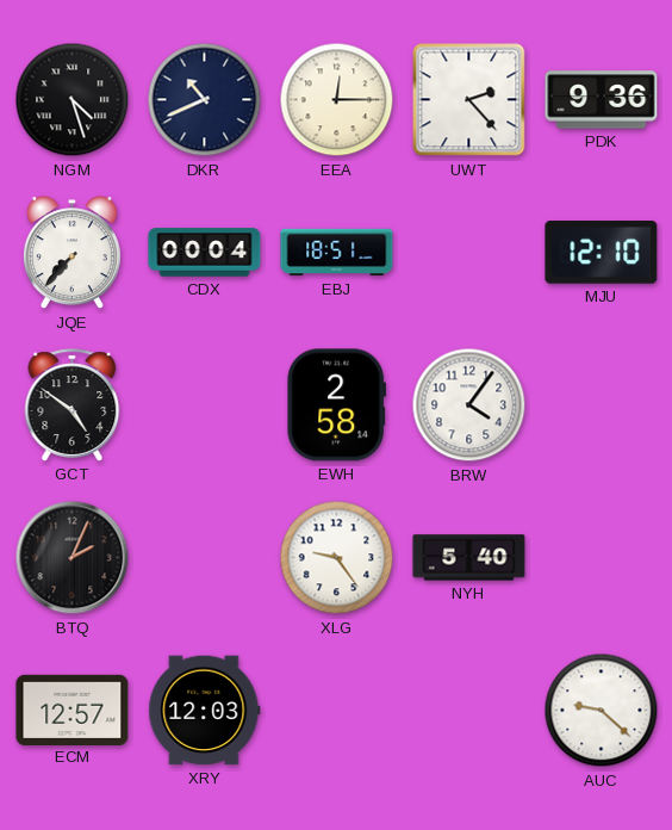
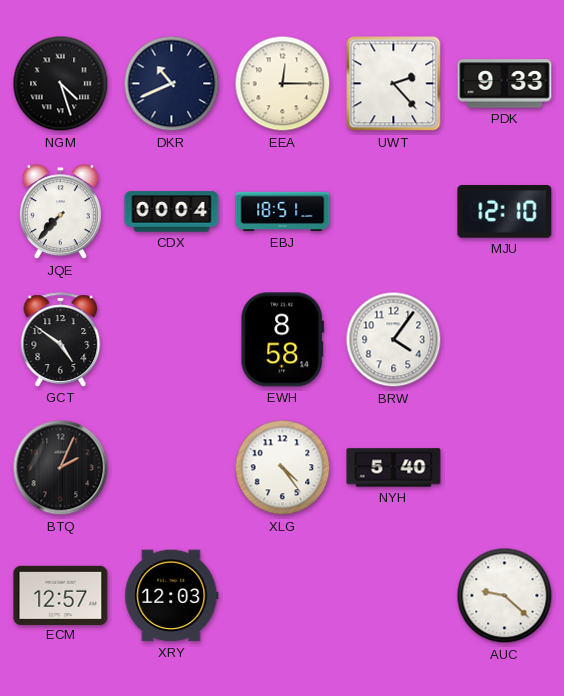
PDK: 9:36 -> 9:33
EWH: 2:58 -> 8:58
XLG: 9:24 -> 4:24
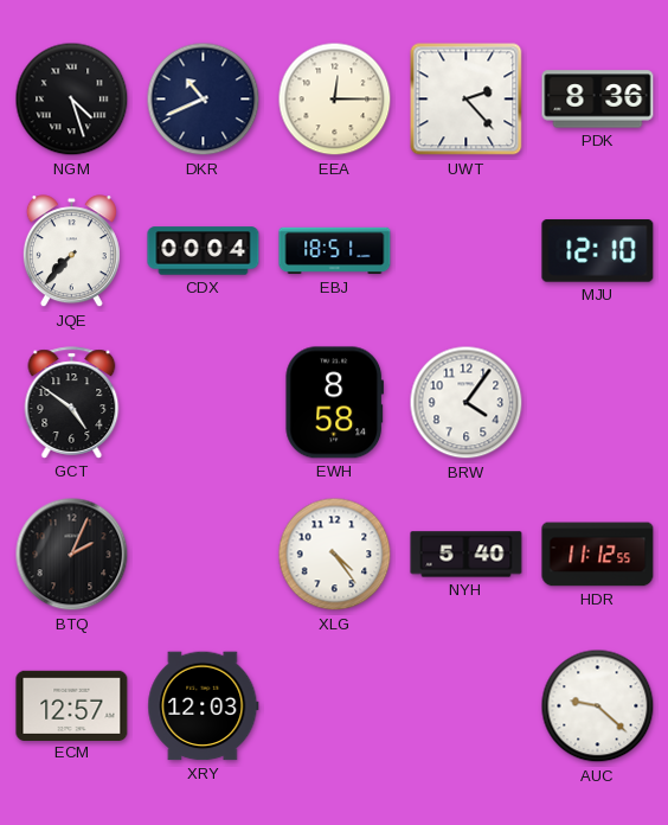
PDK: 9:33 -> 8:36
HDR: none -> 11:12
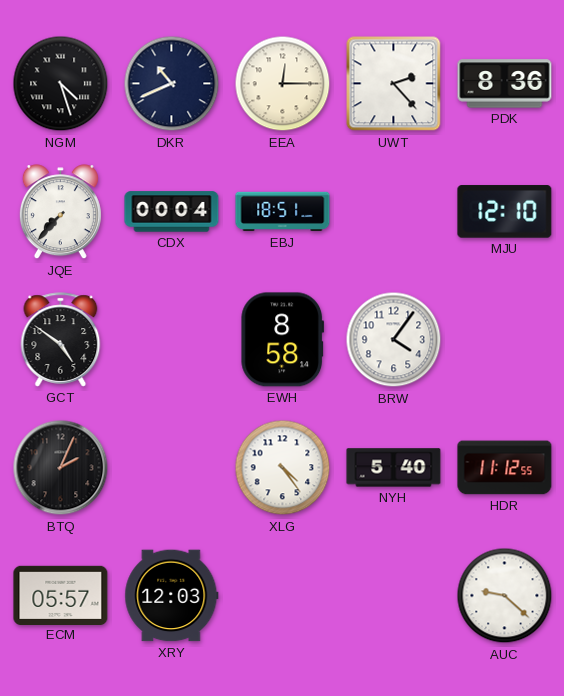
ECM: 12:57 -> 05:57
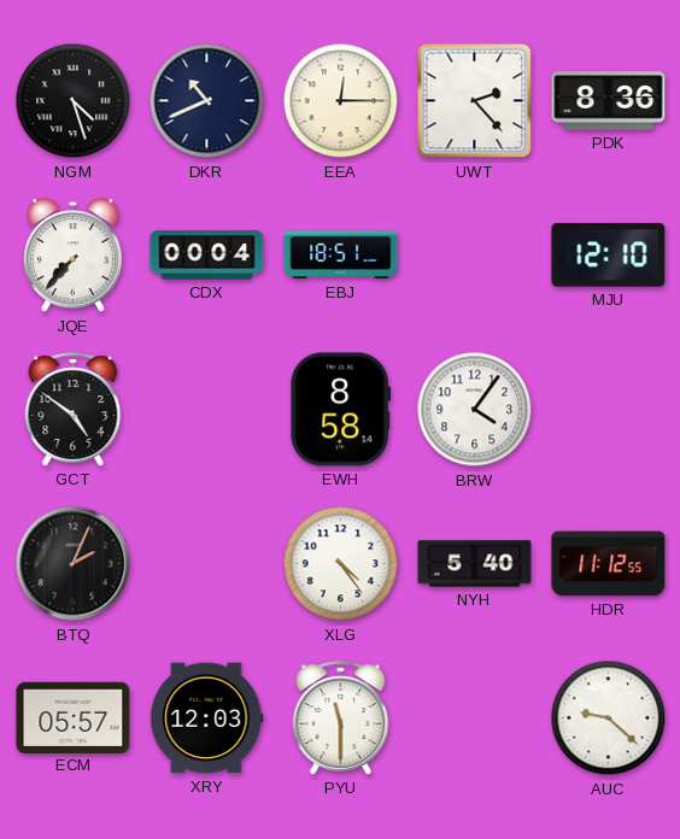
PYU: none -> 11:30
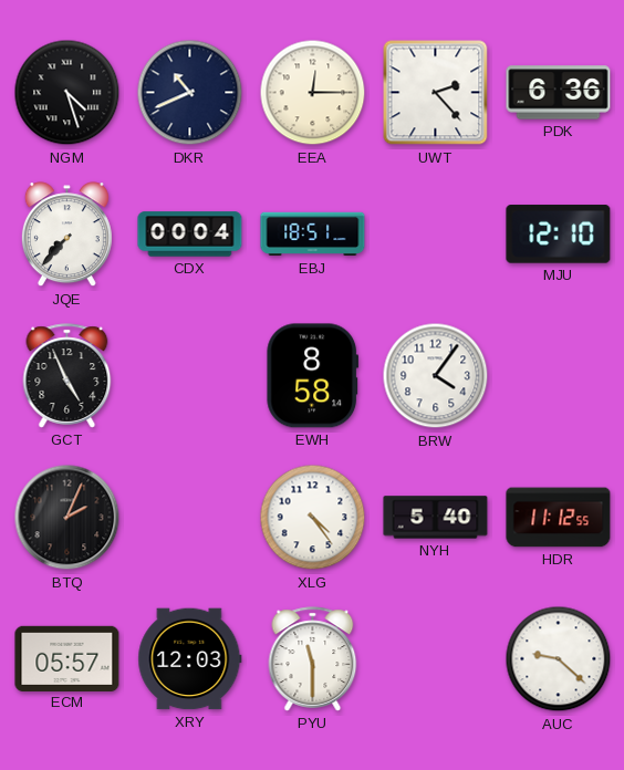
PDK: 8:36 -> 6:36
GCT: 4:51 -> 4:56
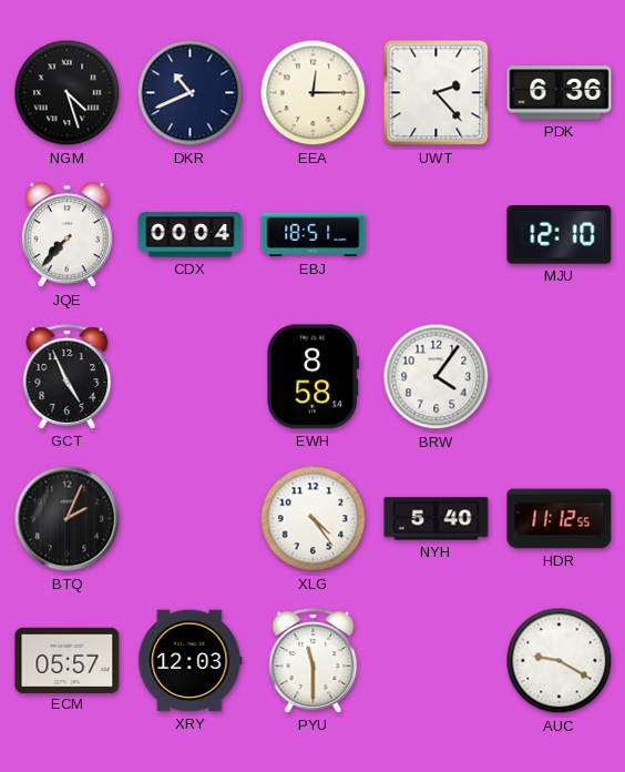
AUC: 9:22 -> 9:20
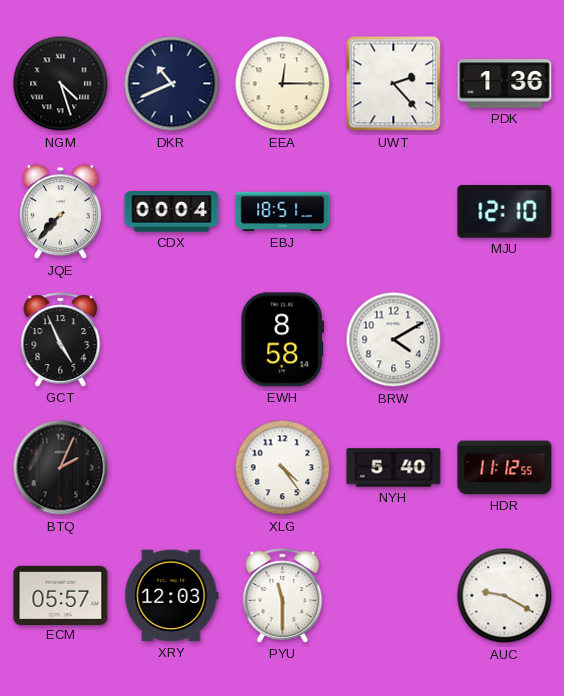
PDK: 6:36 -> 1:36
BRW: 4:06 -> 4:10
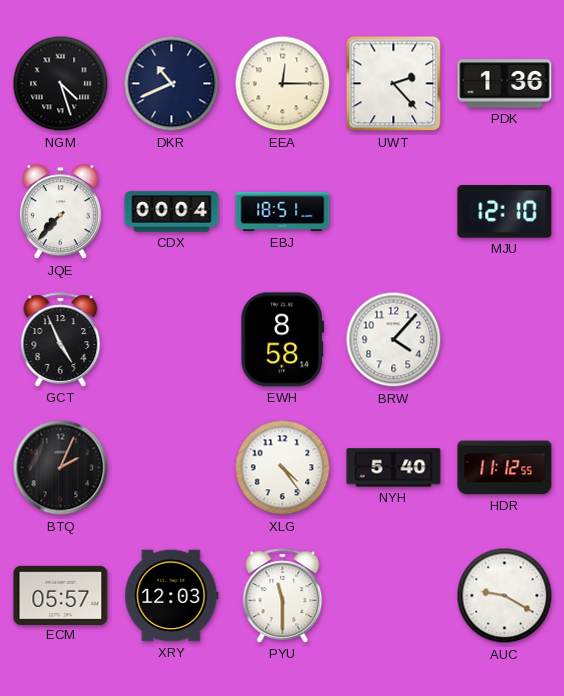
BRW: 4:10 -> 4:07
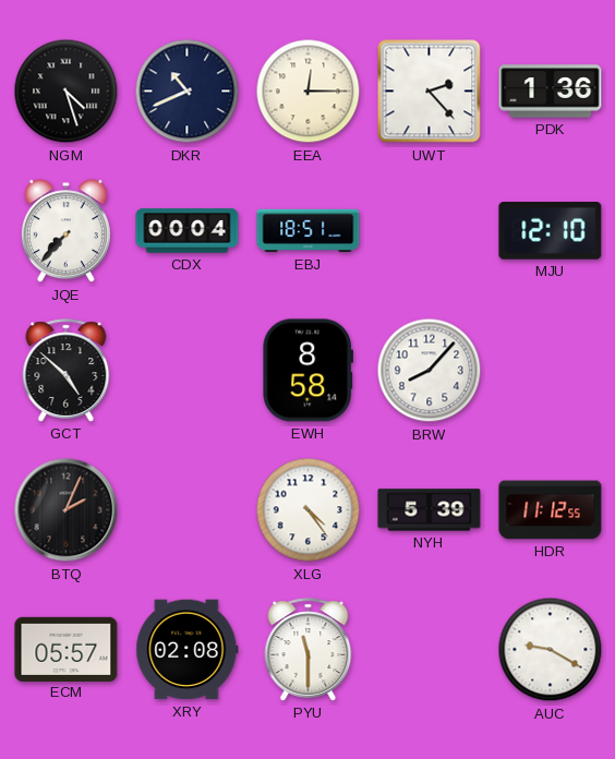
GCT: 4:56 -> 4:52
BRW: 4:07 -> 8:07
NYH: 5:40 -> 5:39
XRY: 12:03 -> 02:08
